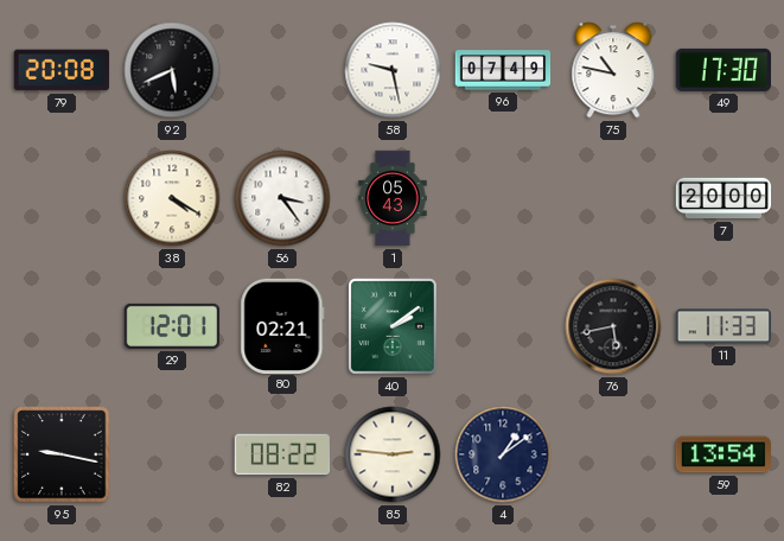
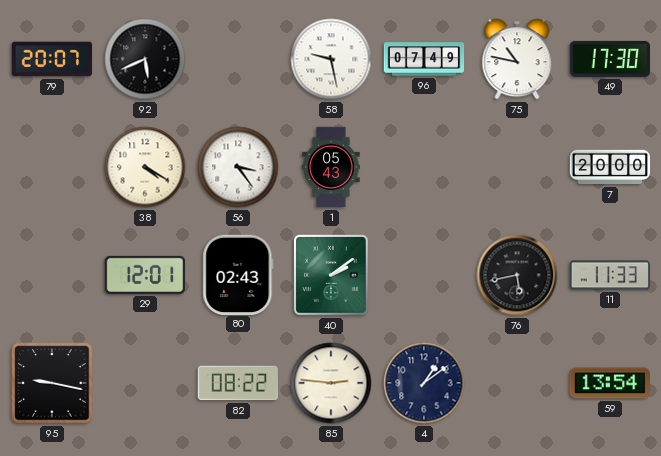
79: 20:08 -> 20:07
80: 02:21 -> 02:43
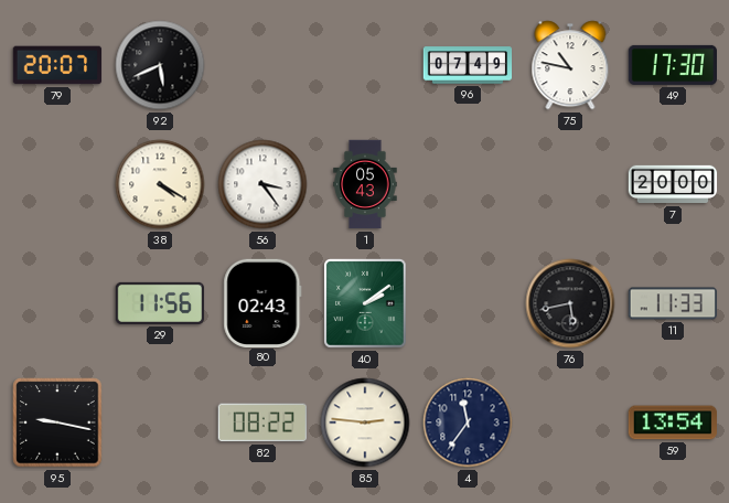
58: 9:28 -> none
29: 12:01 -> 11:56
4: 1:09 -> 11:36
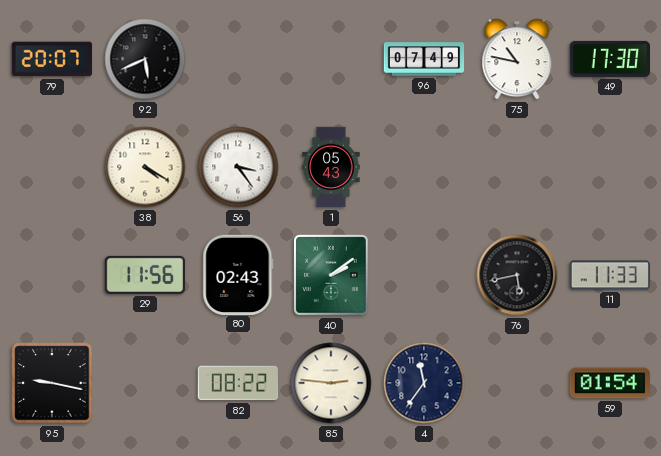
7: 20:00 -> none
59: 13:54 -> 01:54
